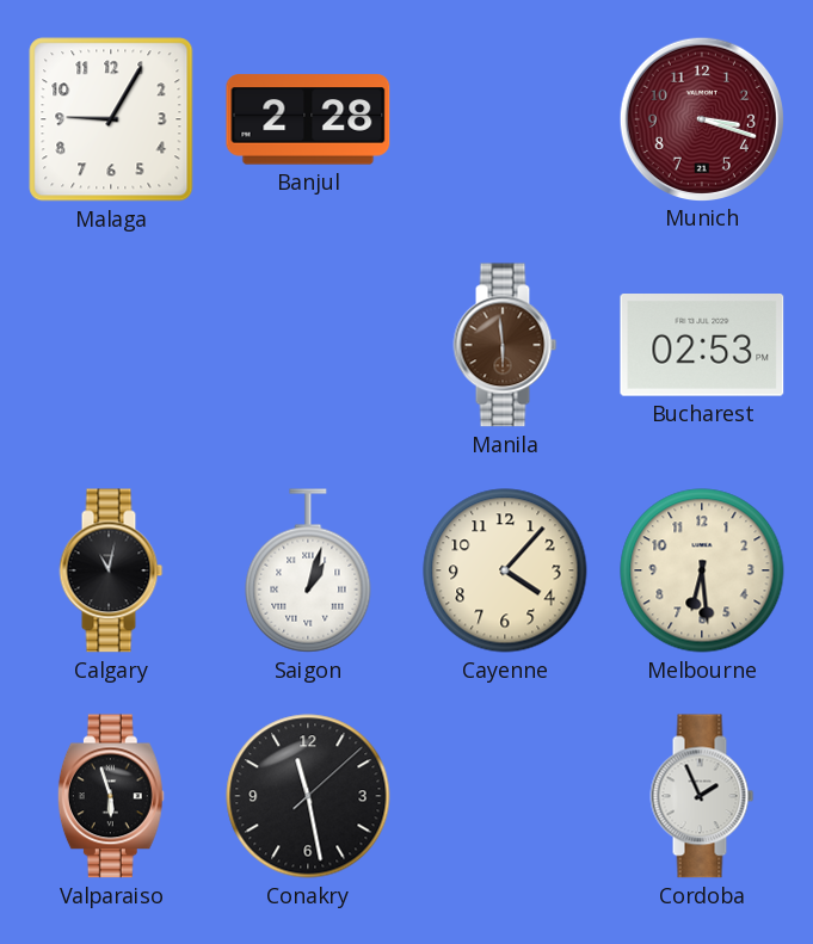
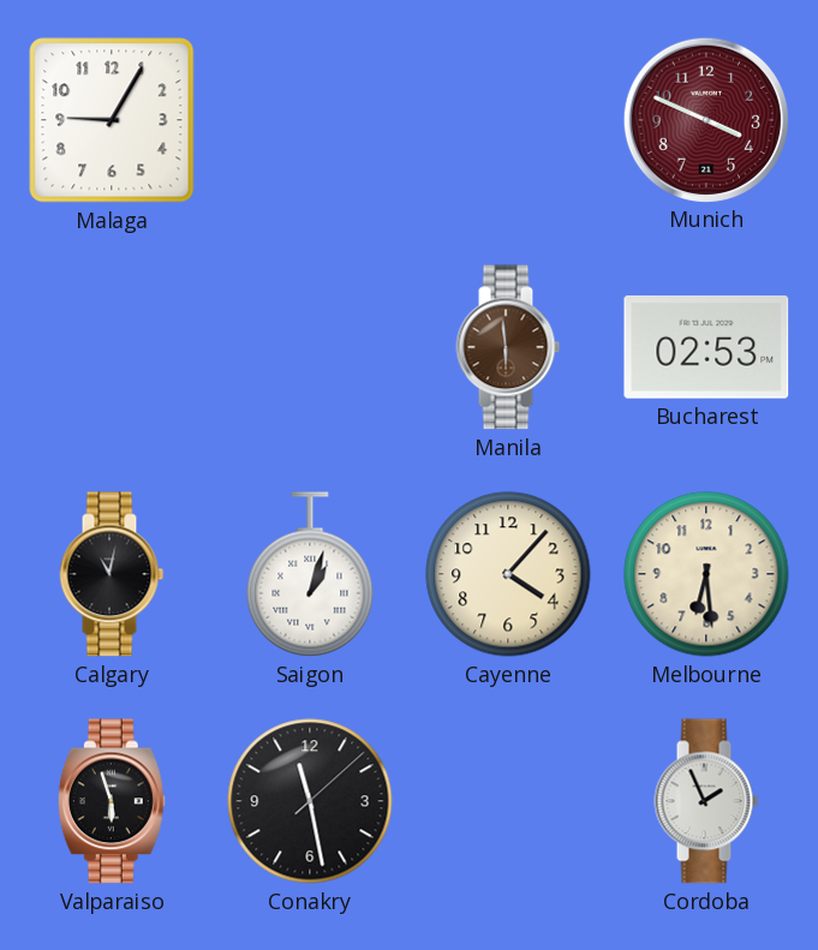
Banjul: 2:28 -> none
Munich: 3:18 -> 3:49
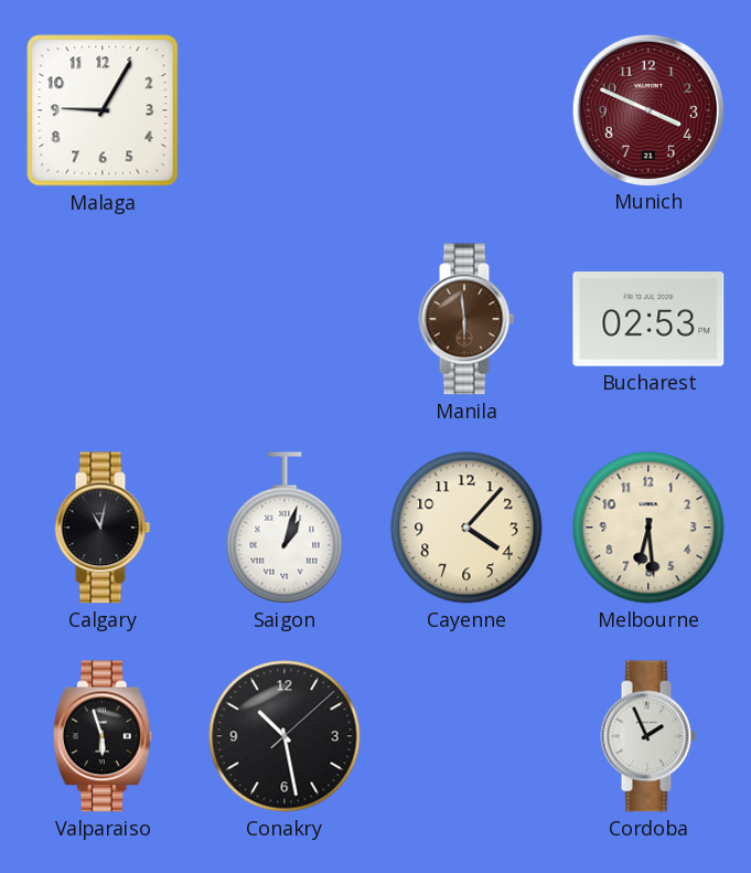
Conakry: 11:28 -> 10:28
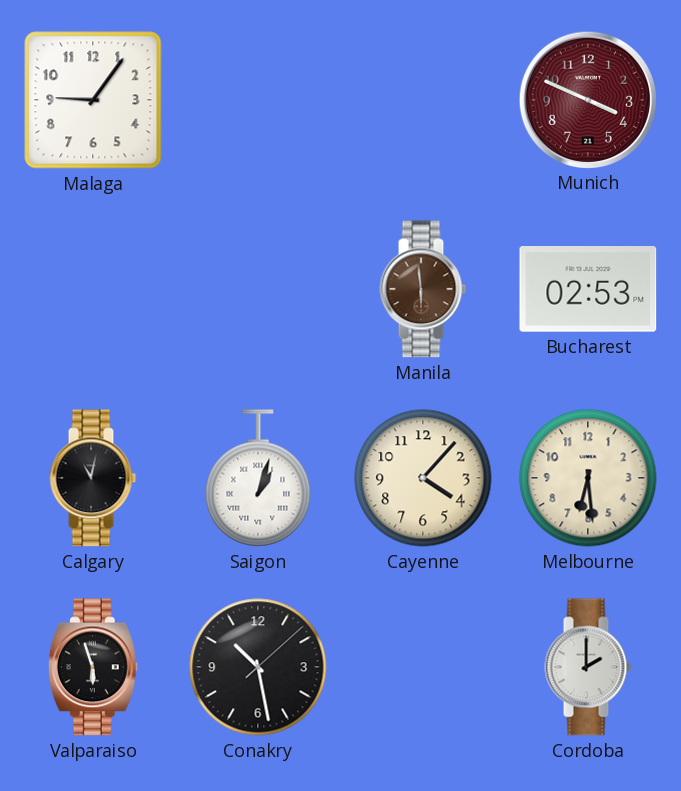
Malaga: 9:05 -> 9:06
Cordoba: 1:56 -> 2:00
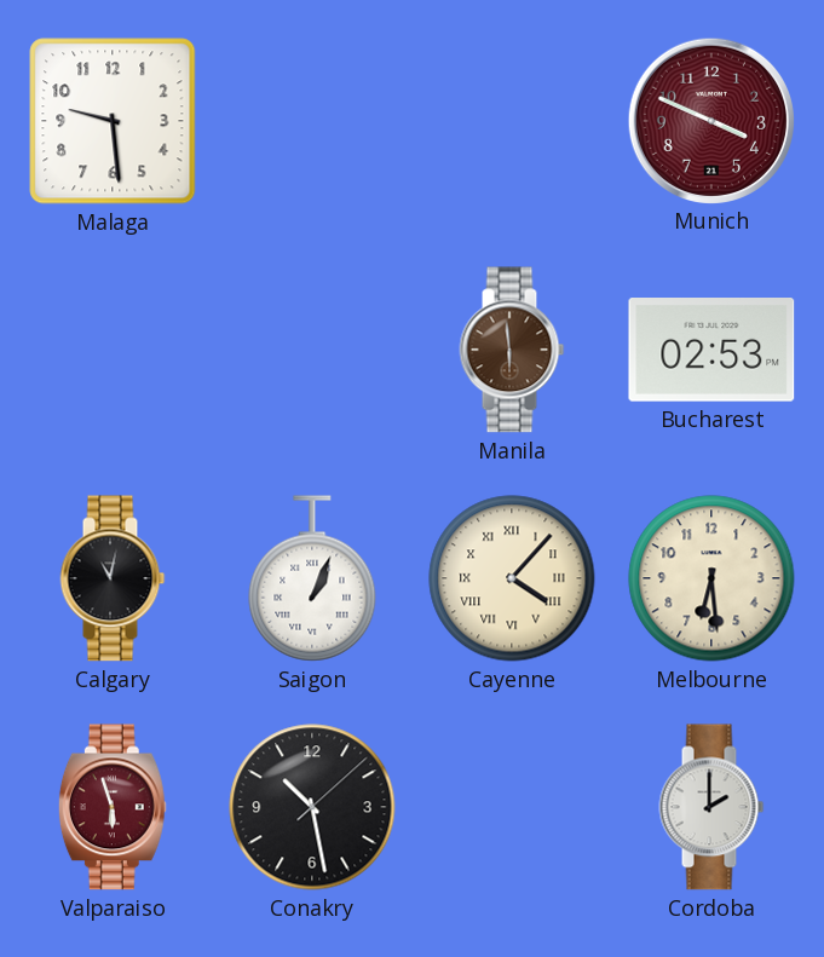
Malaga: 9:06 -> 9:29
Saigon: 1:03 -> 1:04
Cayenne numerals: Arabic -> Roman
Valparaiso dial: black -> burgundy
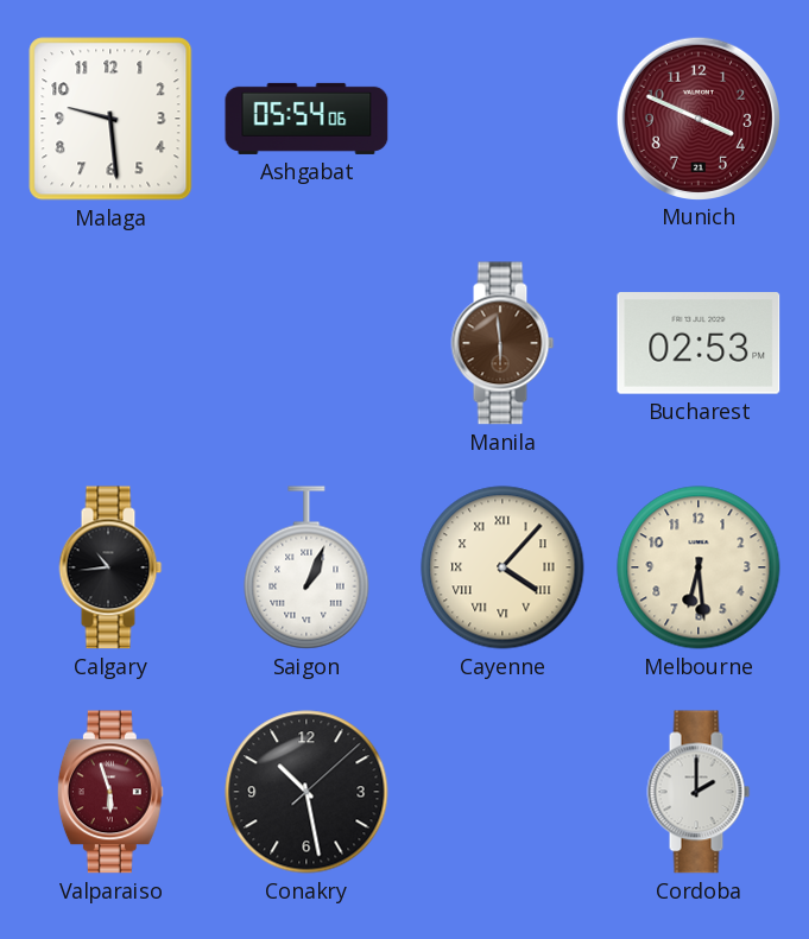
Ashgabat: none -> 05:54
Calgary: 11:02 -> 10:44
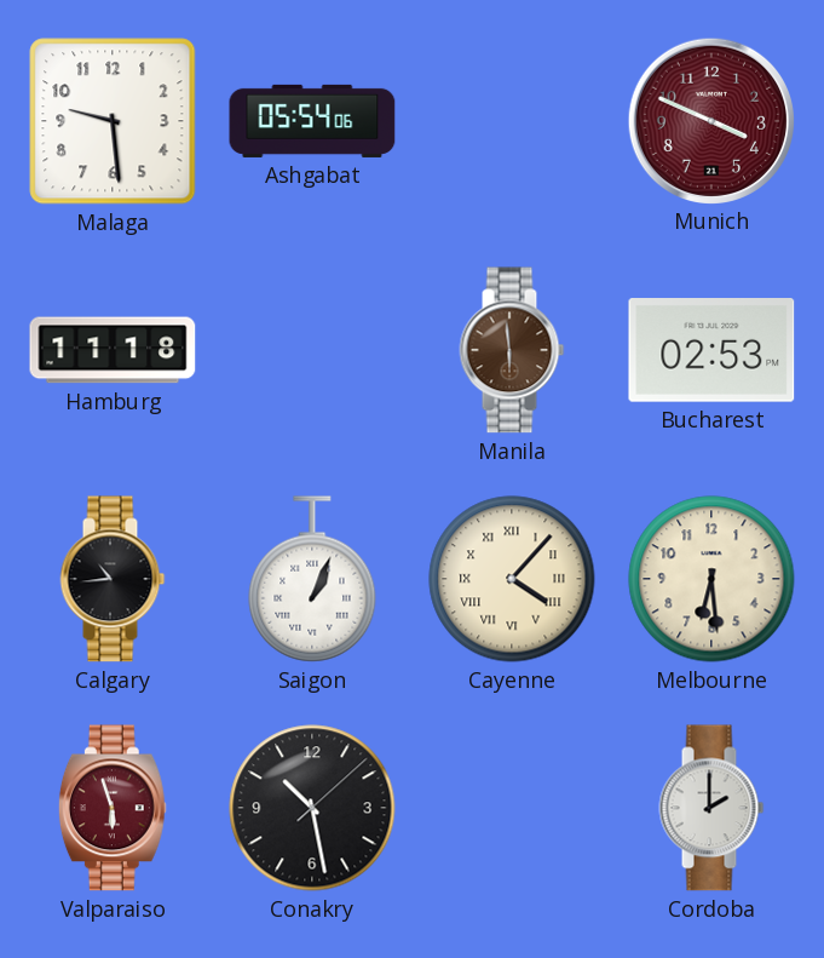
Hamburg: none -> 11:18
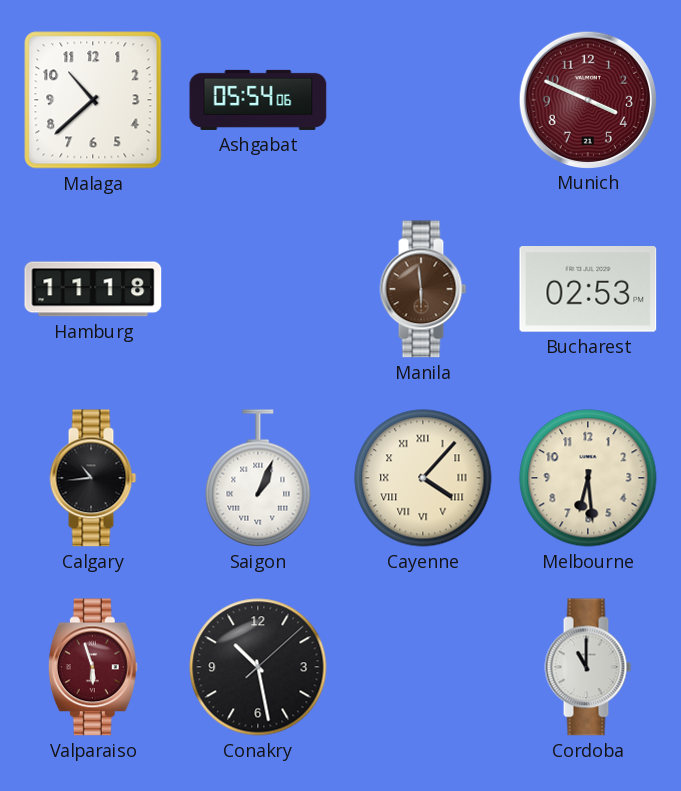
Malaga: 9:29 -> 10:38
Cordoba: 2:00 -> 11:00
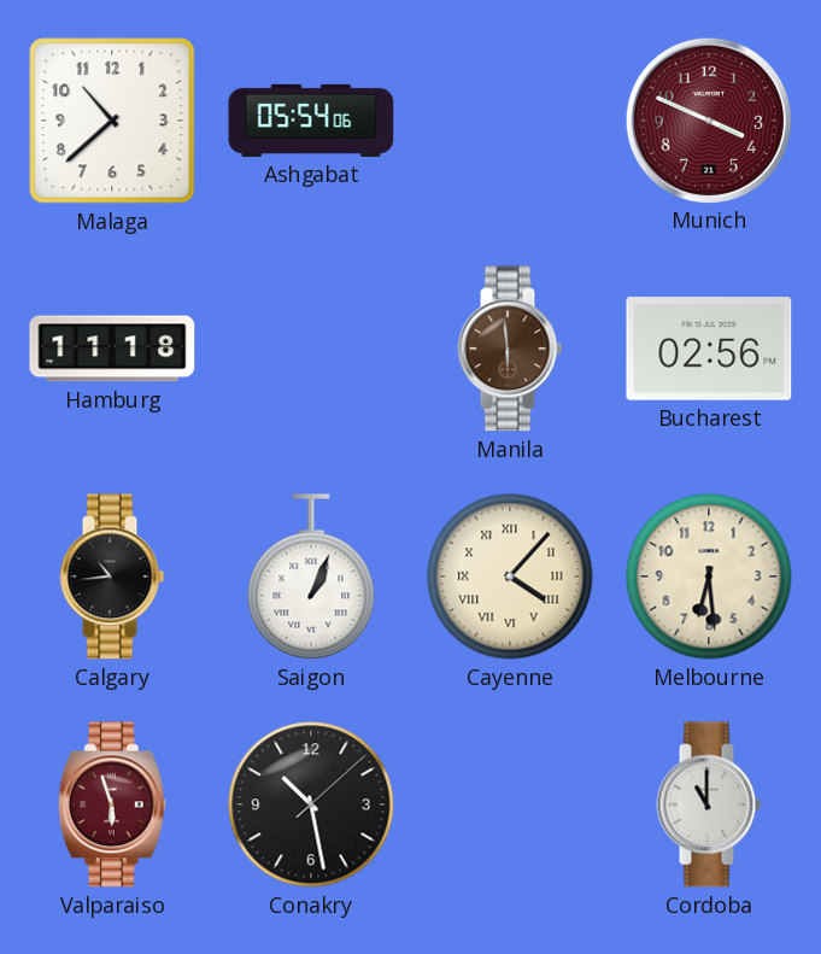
Bucharest: 02:53 -> 02:56
